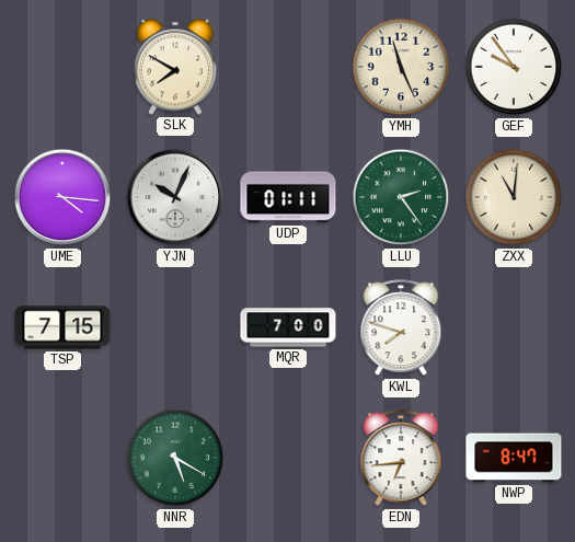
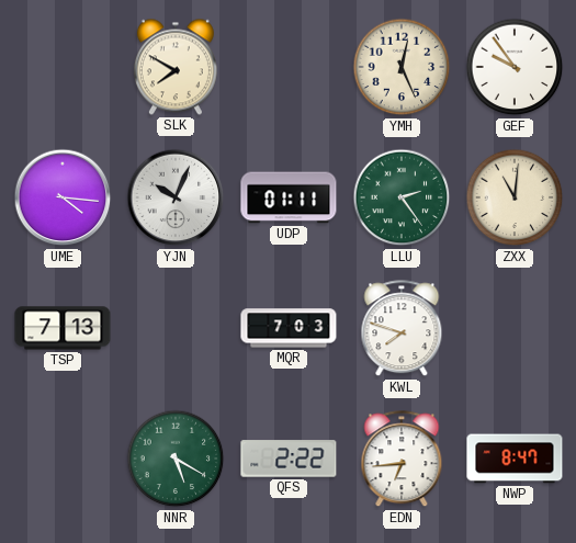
YMH: 11:26 -> 12:26
TSP: 7:15 -> 7:13
MQR: 7:00 -> 7:03
QFS: none -> 2:22
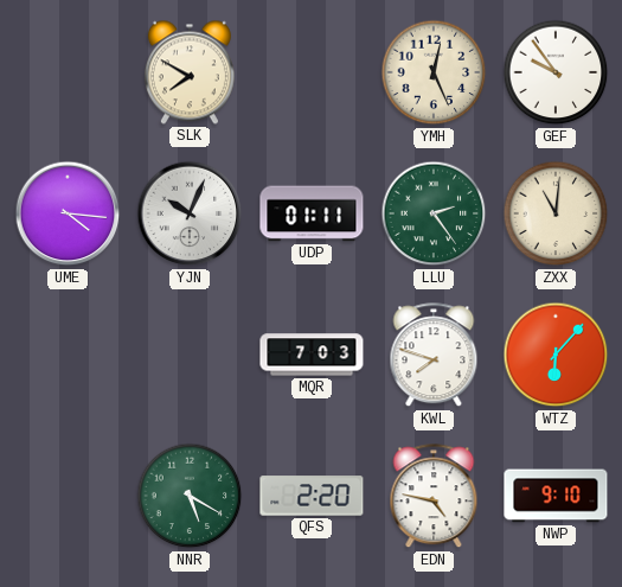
TSP: 7:13 -> none
WTZ: none -> 6:07
QFS: 2:22 -> 2:20
EDN: 6:44 -> 4:47
NWP: 8:47 -> 9:10
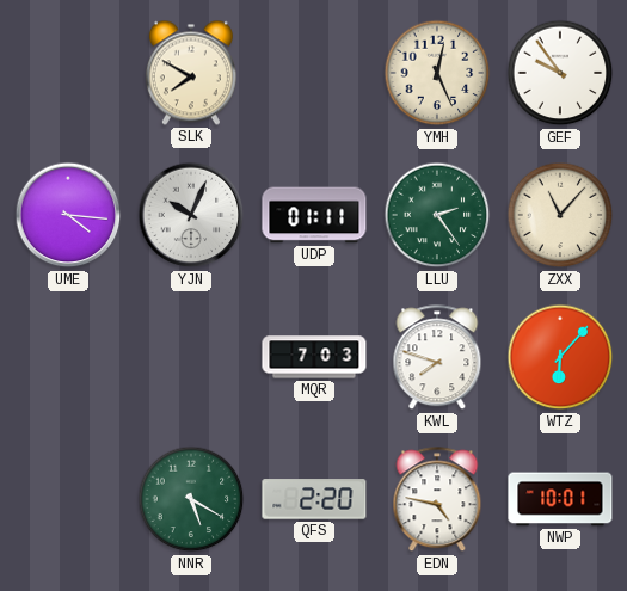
ZXX: 11:01 -> 11:07
NWP: 9:10 -> 10:01
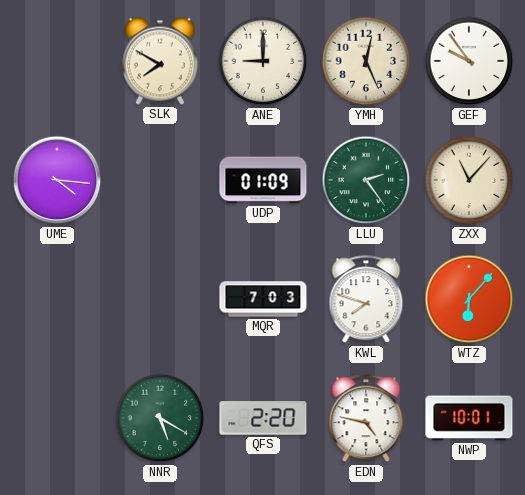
ANE: none -> 9:00
YJN: 10:04 -> none
UDP: 01:11 -> 01:09
